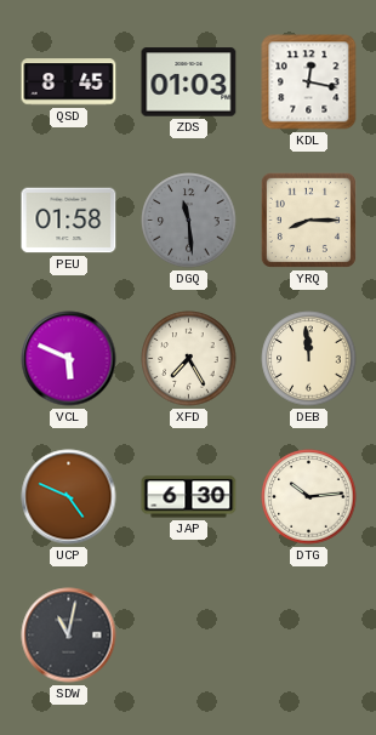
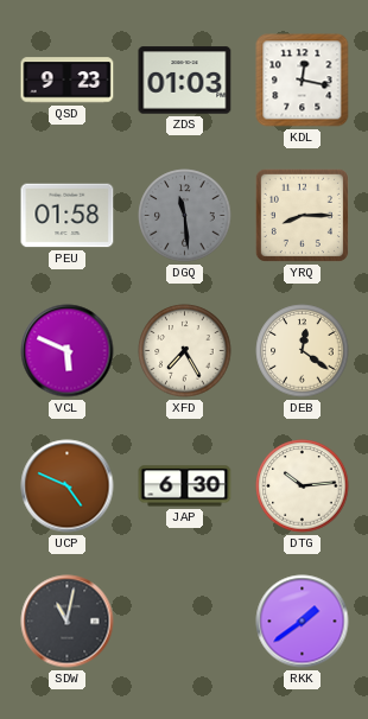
QSD: 8:45 -> 9:23
DEB: 11:59 -> 12:21
RKK: none -> 1:39
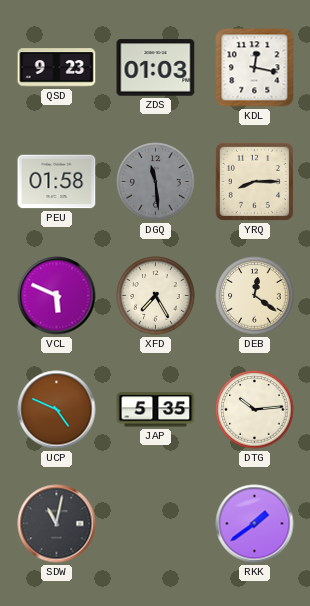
JAP: 6:30 -> 5:35
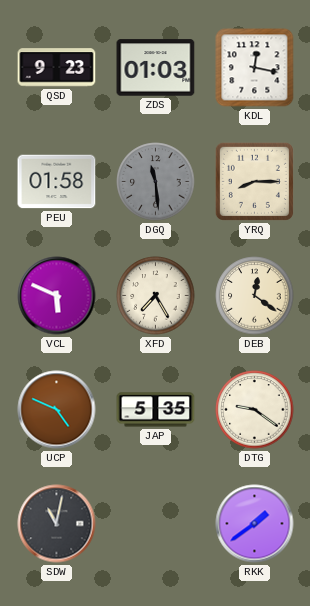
DTG: 10:14 -> 9:21
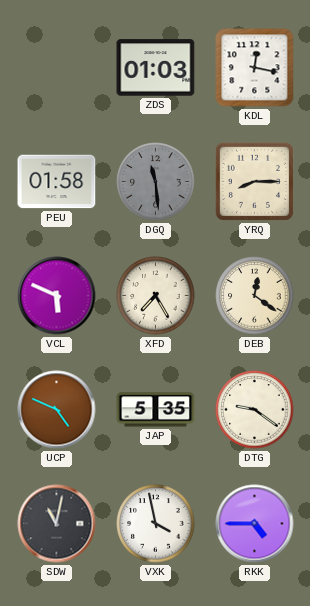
QSD: 9:23 -> none
VXK: none -> 3:58
RKK: 1:39 -> 4:45
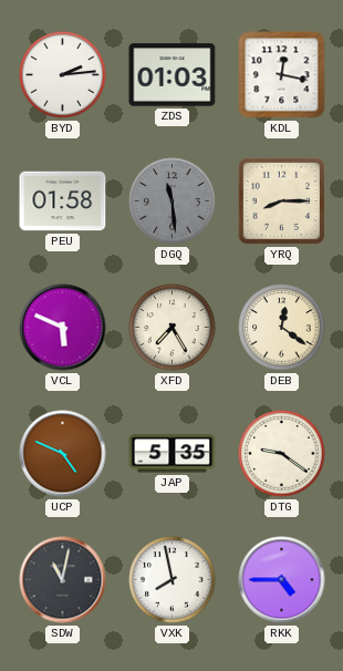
BYD: none -> 2:14
VXK: 3:58 -> 7:58
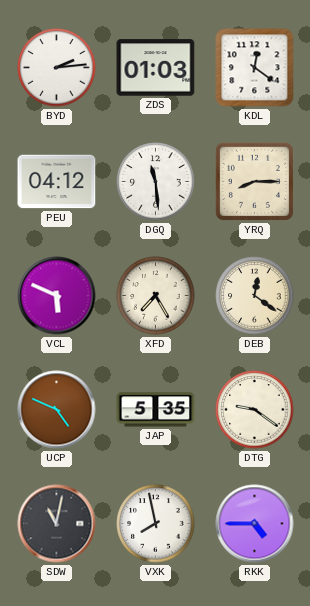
KDL: 12:17 -> 12:21
PEU: 01:58 -> 04:12
DGQ dial: grey -> white
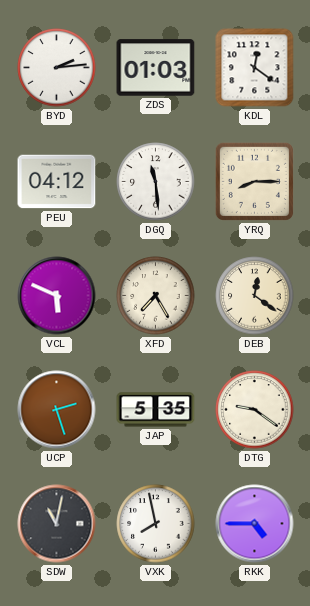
UCP: 4:49 -> 2:27
